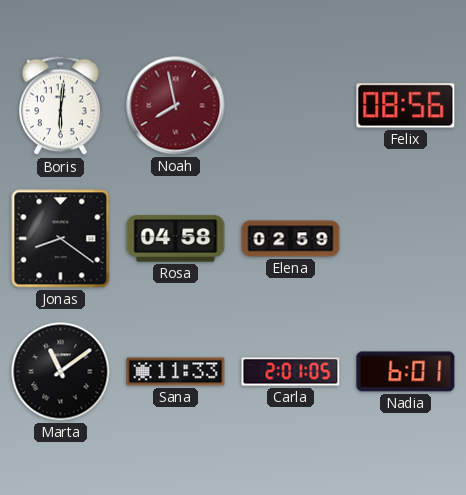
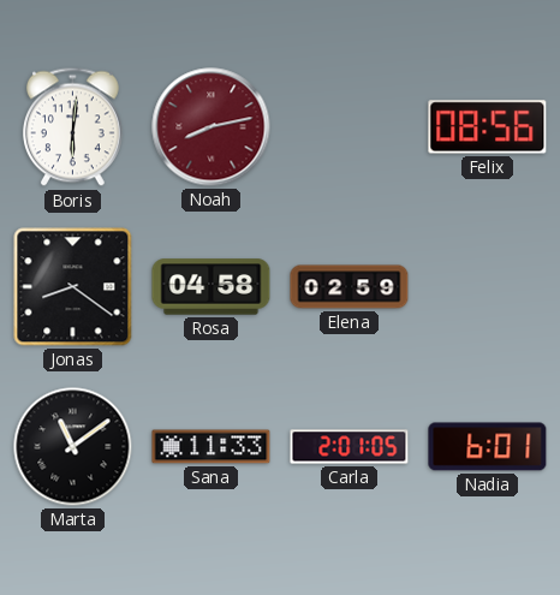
Noah: 7:58 -> 8:13
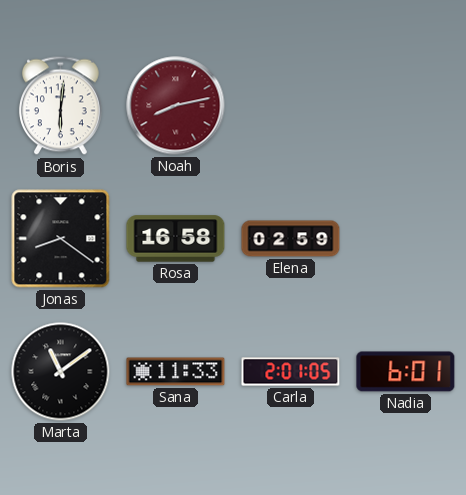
Felix: 08:56 -> none
Rosa: 04:58 -> 16:58
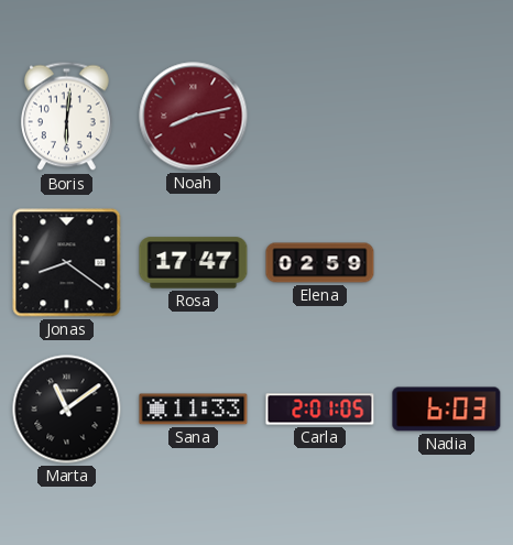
Rosa: 16:58 -> 17:47
Nadia: 6:01 -> 6:03
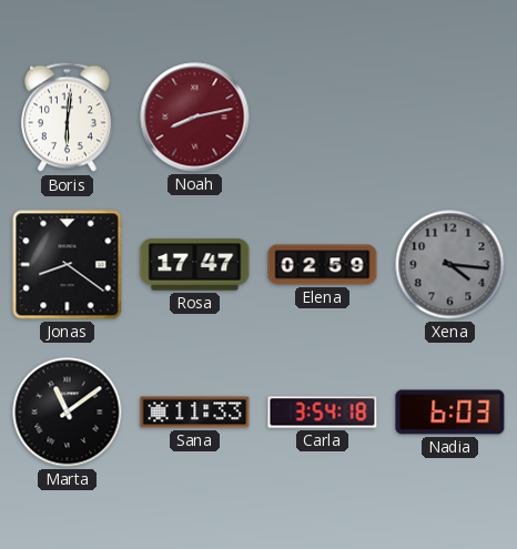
Xena: none -> 4:16
Carla: 2:01 -> 3:54
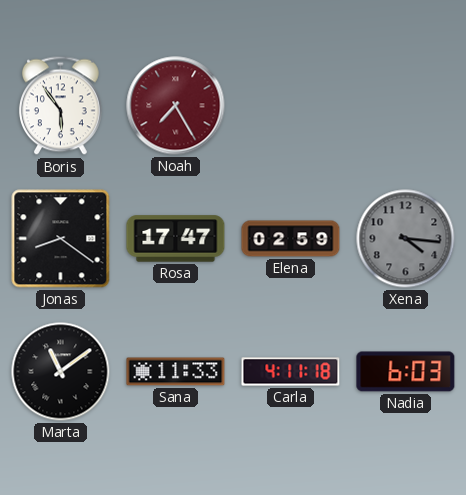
Boris: 6:01 -> 5:54
Noah: 8:13 -> 7:25
Carla: 3:54 -> 4:11
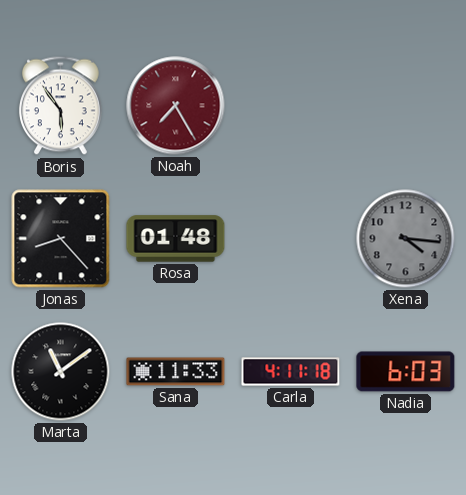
Jonas: 8:21 -> 8:23
Rosa: 17:47 -> 01:48
Elena: 02:59 -> none
